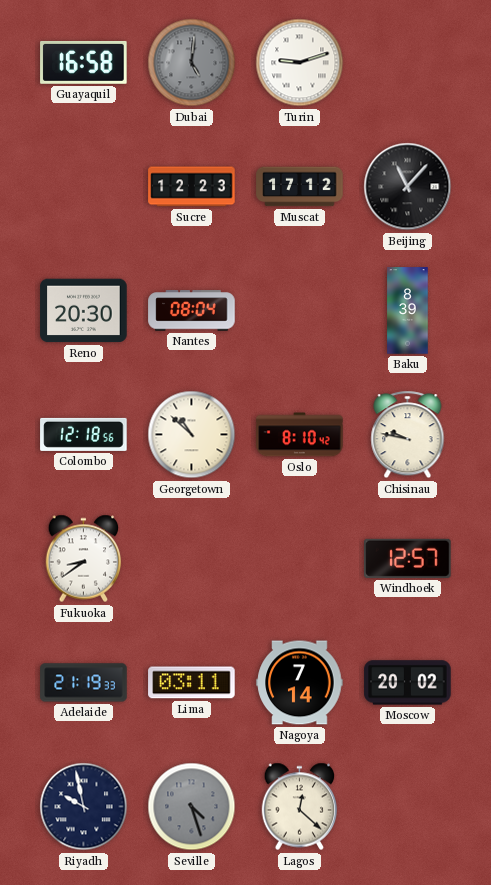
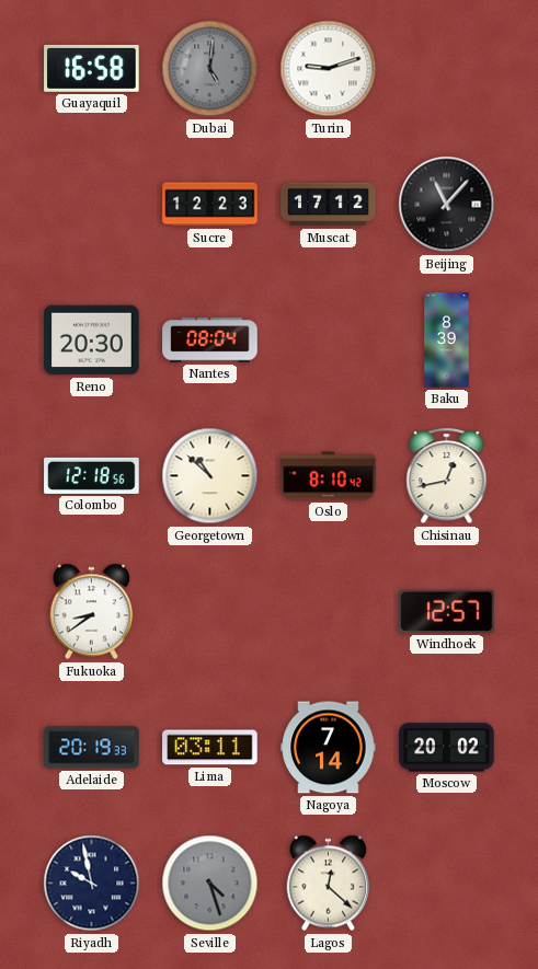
Chisinau: 9:47 -> 12:43
Adelaide: 21:19 -> 20:19
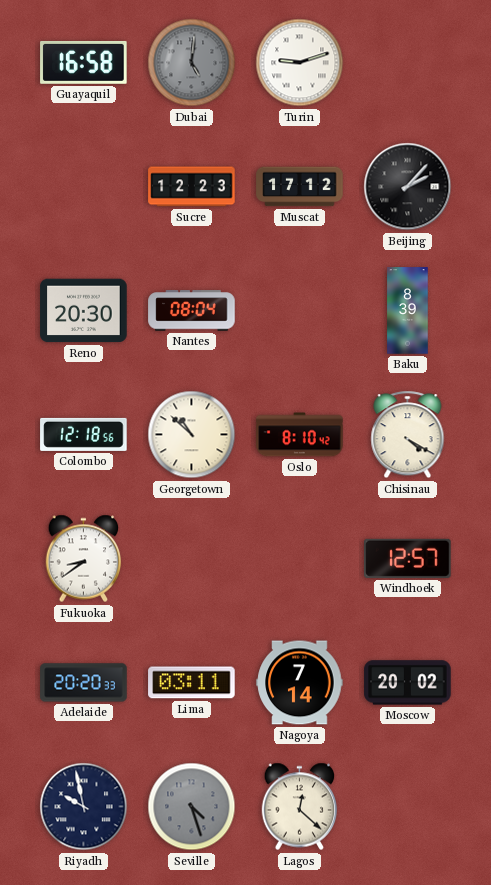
Beijing: 11:07 -> 2:07
Chisinau: 12:43 -> 4:20
Adelaide: 20:19 -> 20:20
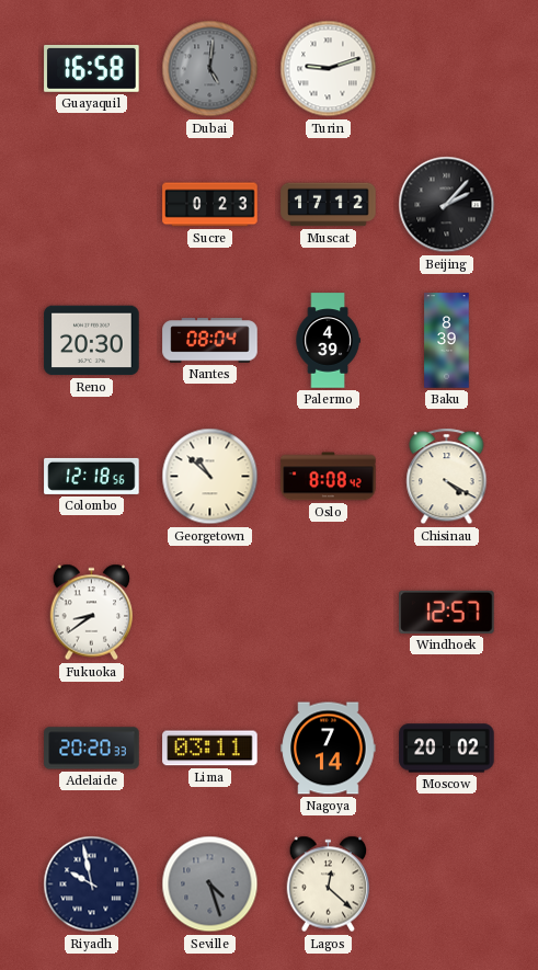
Sucre: 12:23 -> 0:23
Palermo: none -> 4:39
Oslo: 8:10 -> 8:08
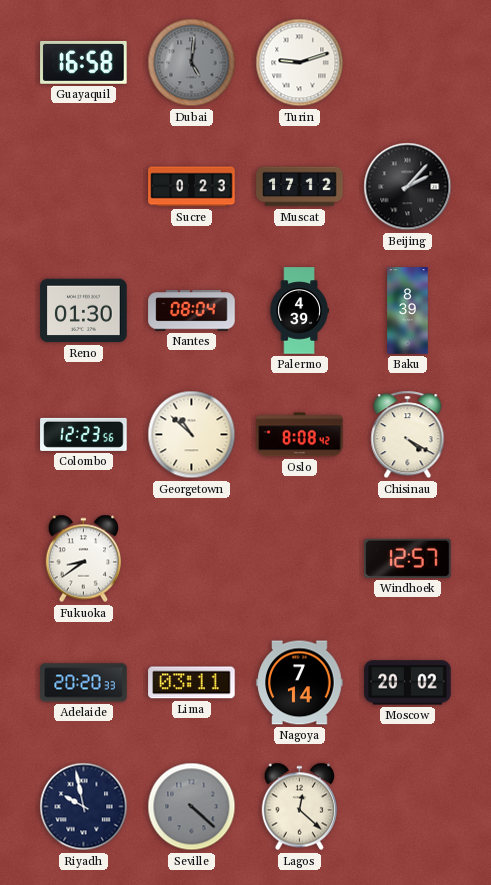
Reno: 20:30 -> 01:30
Colombo: 12:18 -> 12:23
Seville: 4:27 -> 4:22
